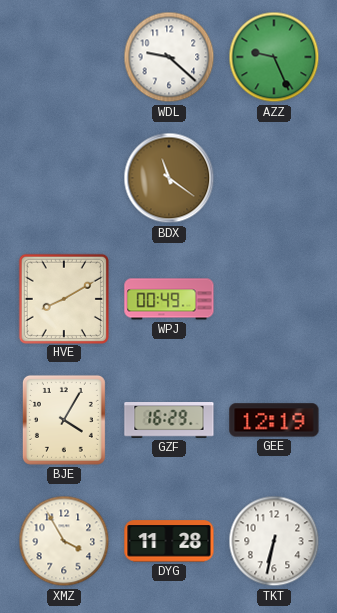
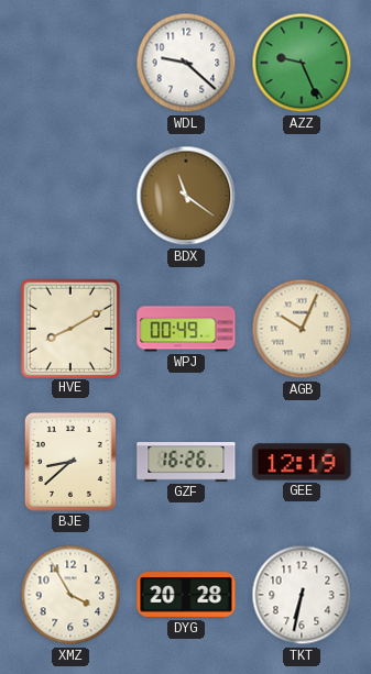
AGB: none -> 10:04
BJE: 4:05 -> 8:38
GZF: 16:29 -> 16:26
DYG: 11:28 -> 20:28
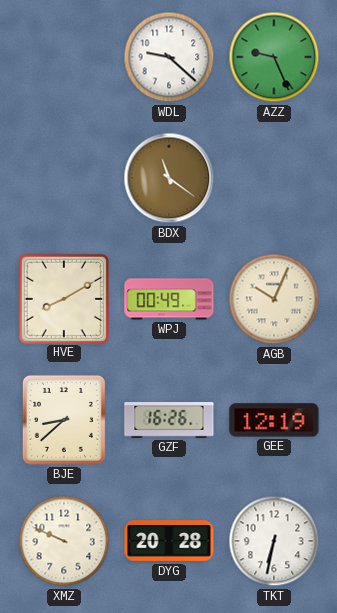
XMZ: 3:55 -> 9:49
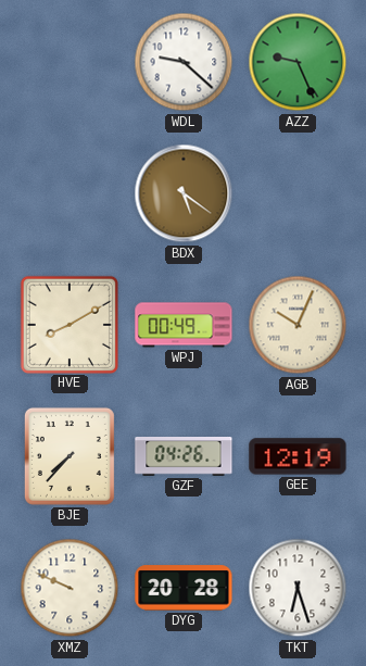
BDX: 11:21 -> 5:21
BJE: 8:38 -> 7:37
GZF: 16:26 -> 04:26
TKT: 6:32 -> 6:27
